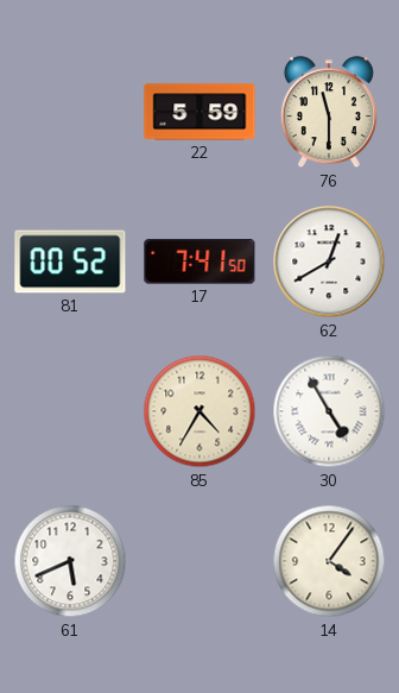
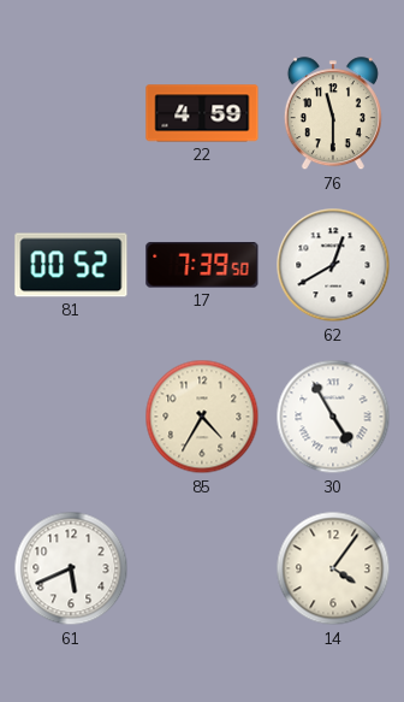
22: 5:59 -> 4:59
17: 7:41 -> 7:39
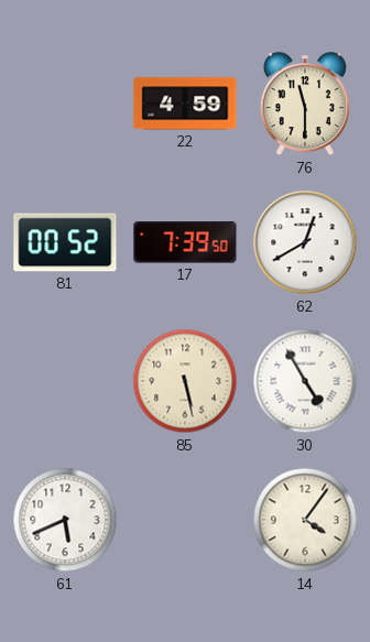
85: 4:35 -> 5:28
